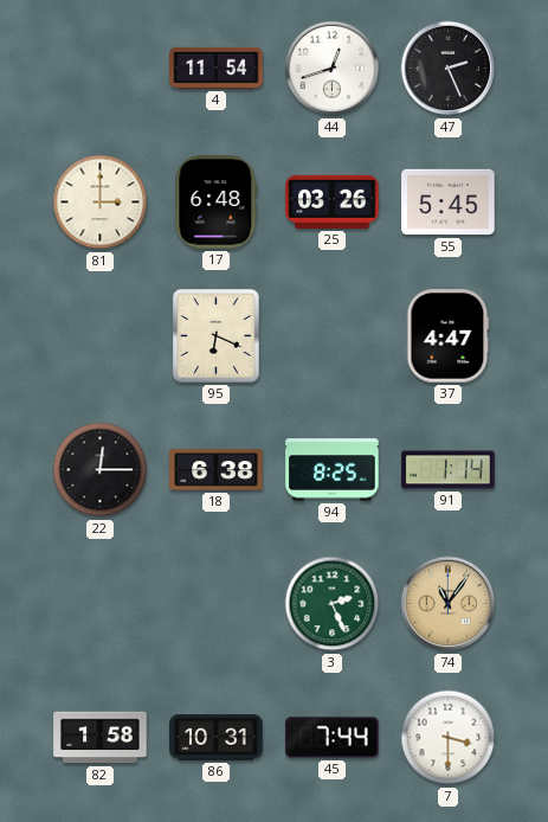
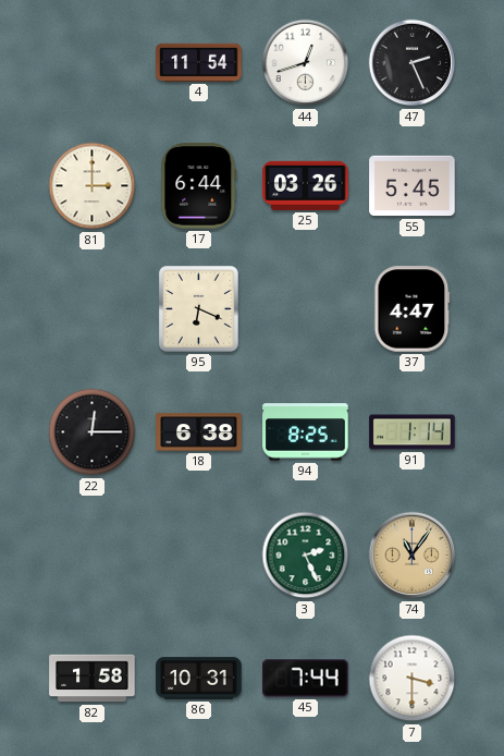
17: 6:48 -> 6:44
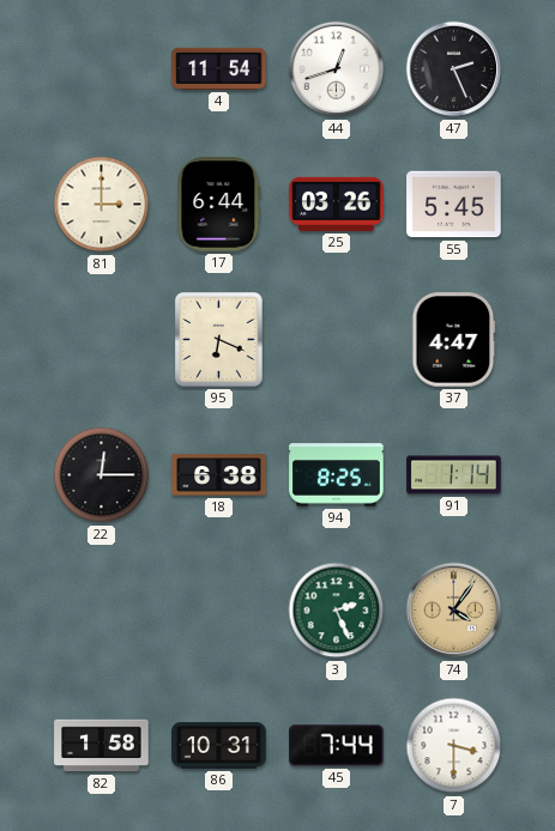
74: 11:06 -> 4:06
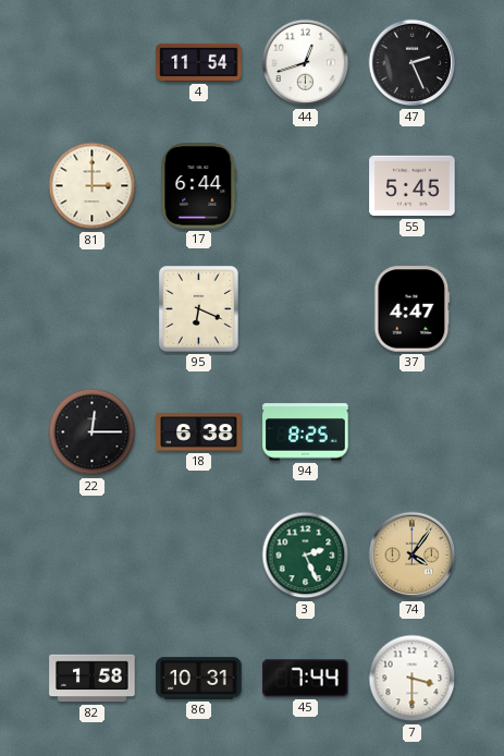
25: 03:26 -> none
91: 1:14 -> none
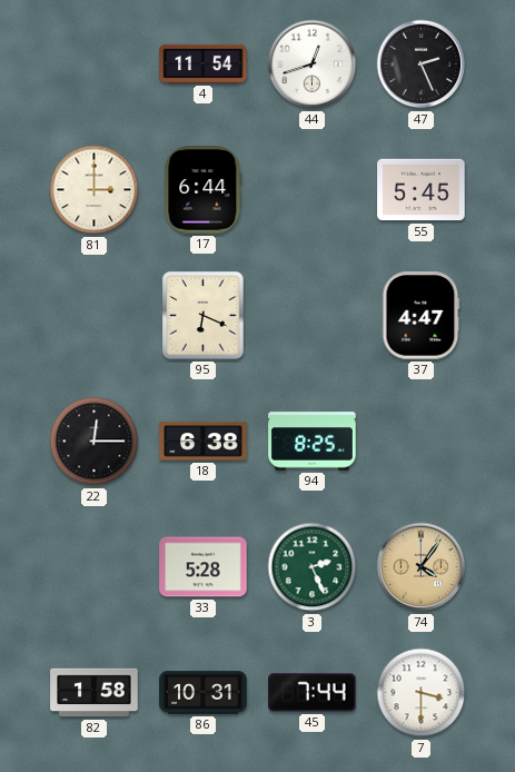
33: none -> 5:28
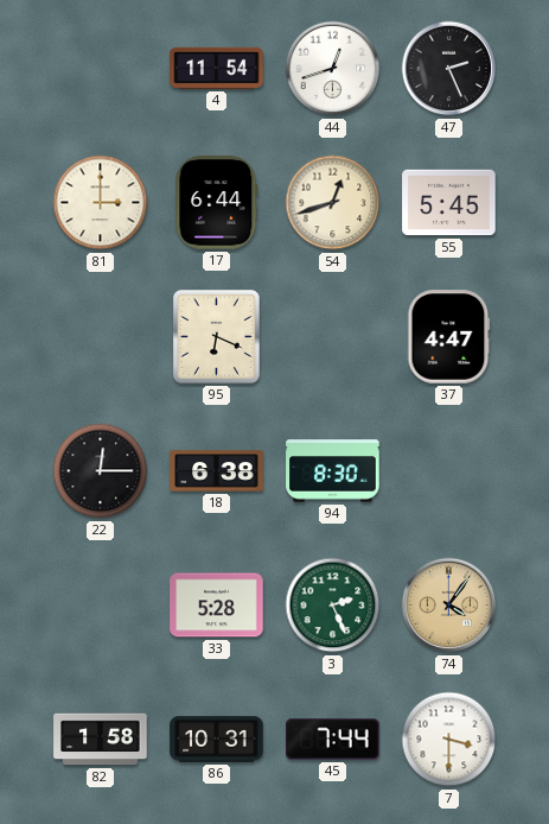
54: none -> 12:42
94: 8:25 -> 8:30
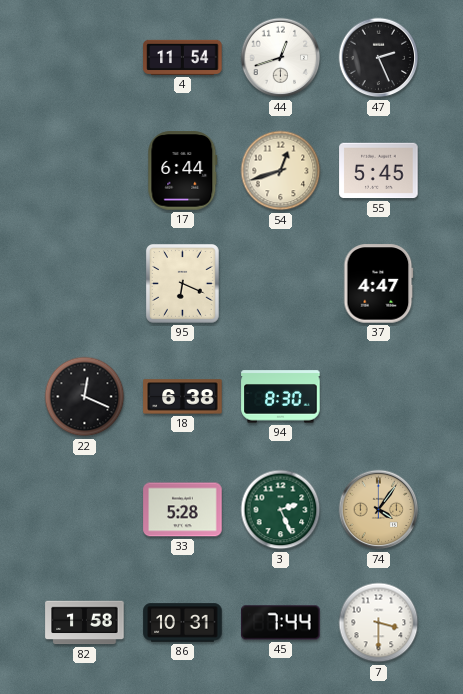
81: 3:00 -> none
22: 12:15 -> 12:19
